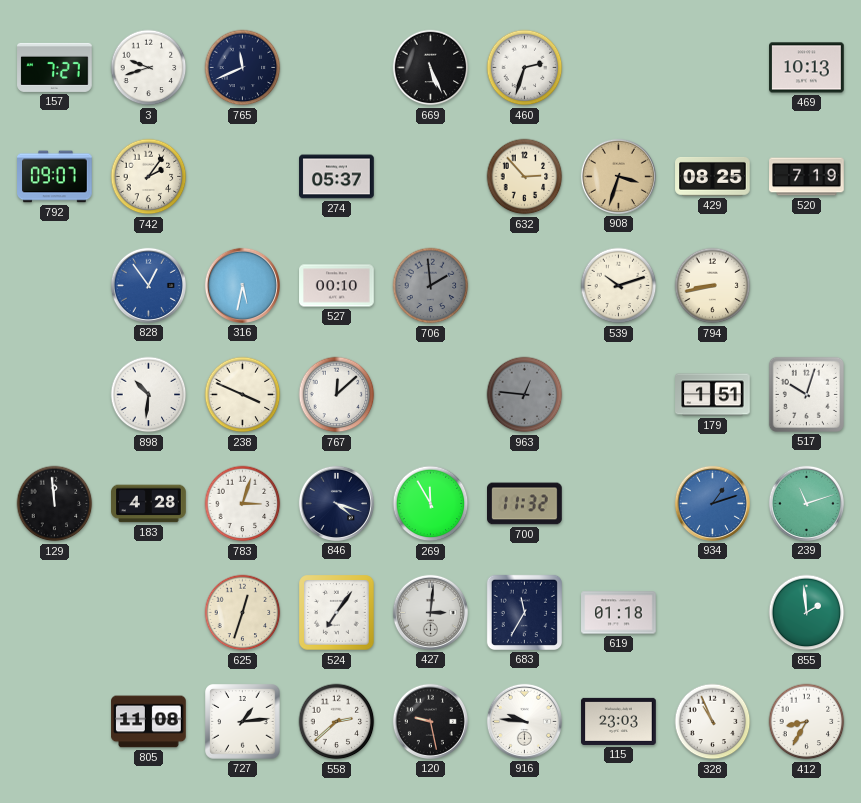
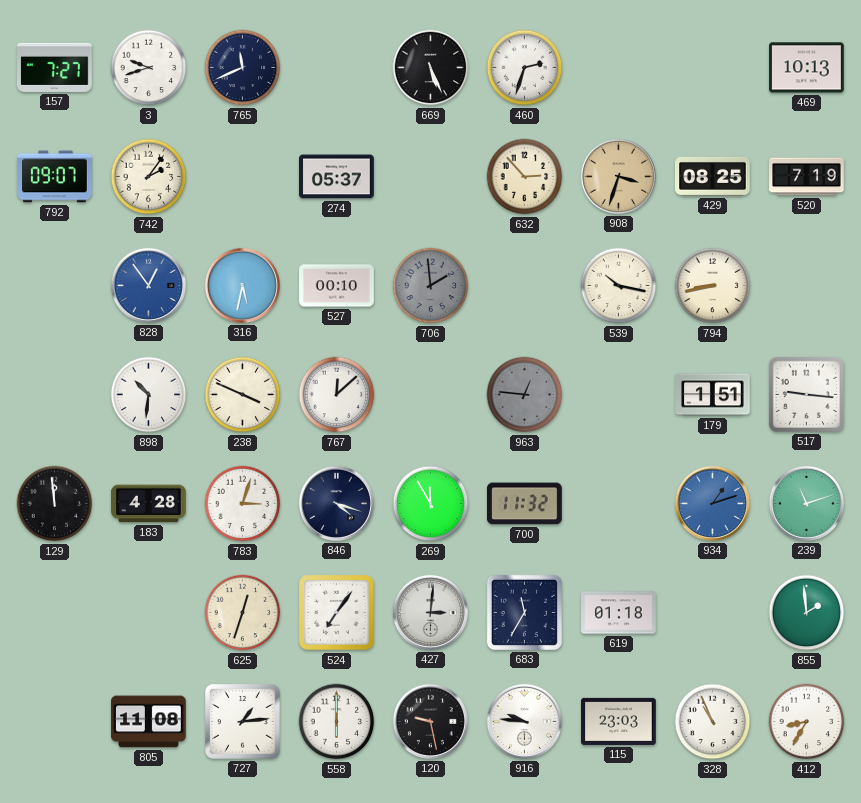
539: 10:12 -> 10:17
517: 10:03 -> 9:16
558: 2:38 -> 6:00
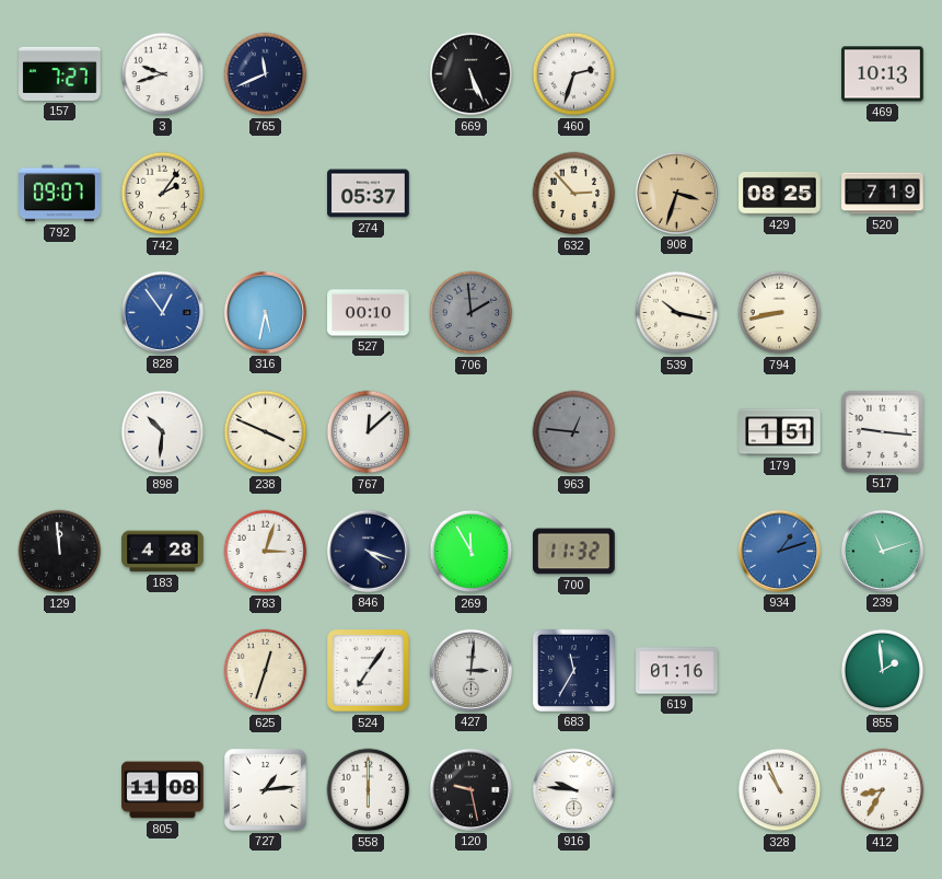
619: 01:18 -> 01:16
115: 23:03 -> none
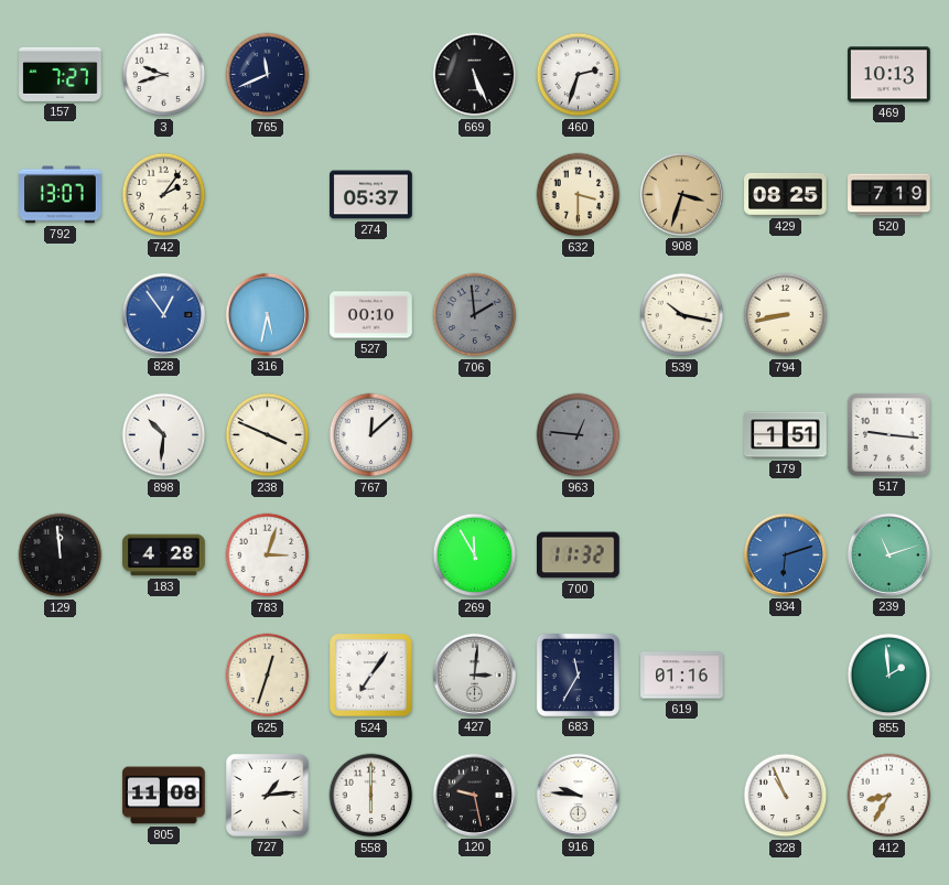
792: 09:07 -> 13:07
632: 2:53 -> 3:30
846: 4:18 -> none
934: 1:12 -> 6:12
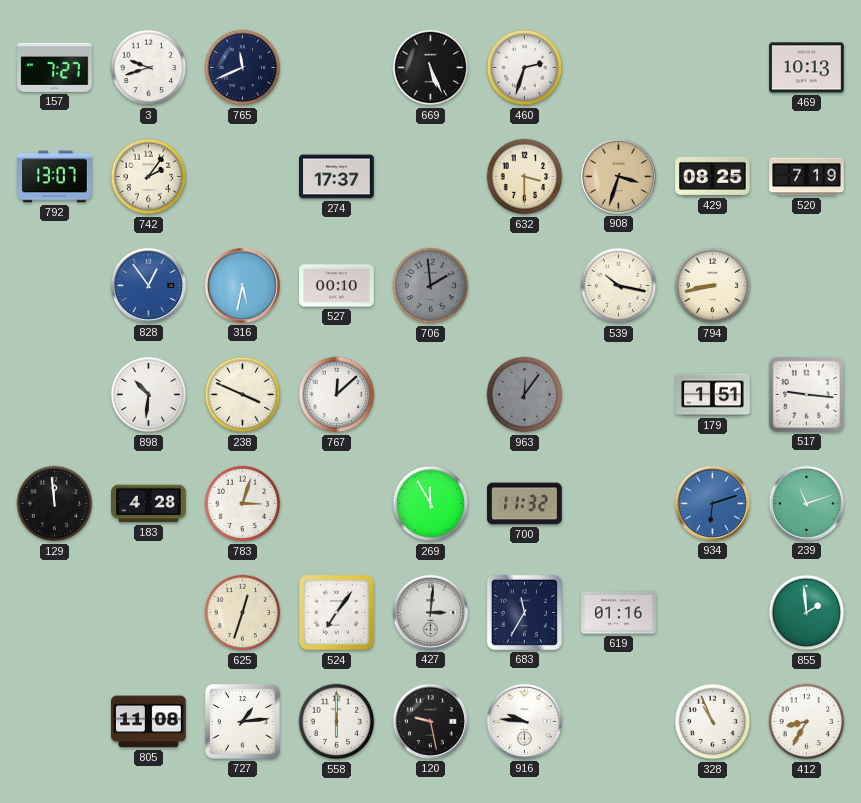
274: 05:37 -> 17:37
963: 12:46 -> 12:06
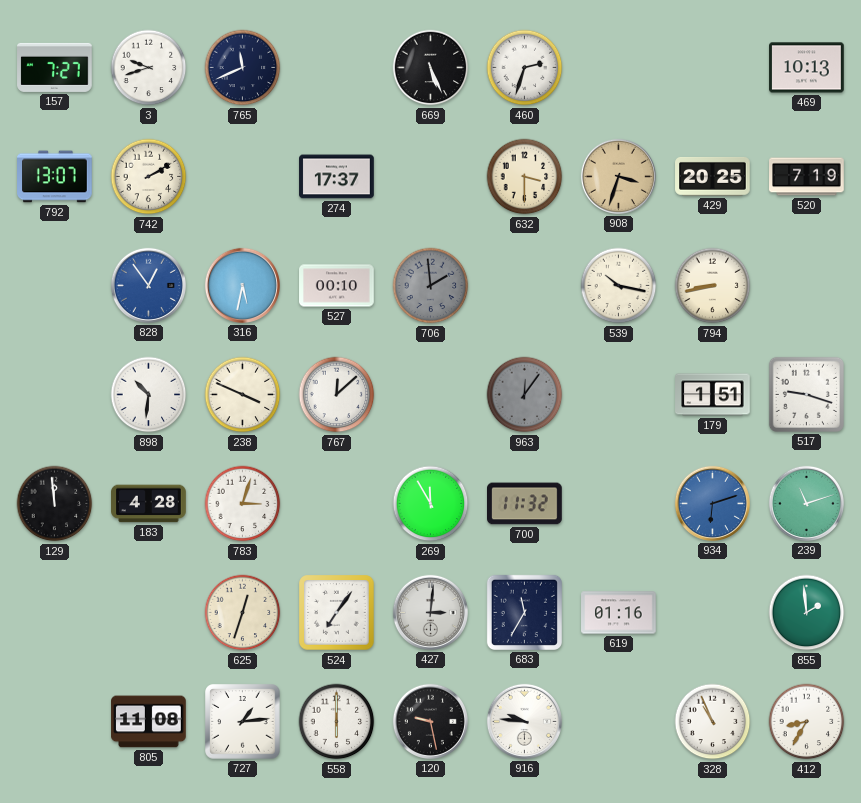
742: 2:06 -> 2:10
429: 08:25 -> 20:25
517: 9:16 -> 9:18
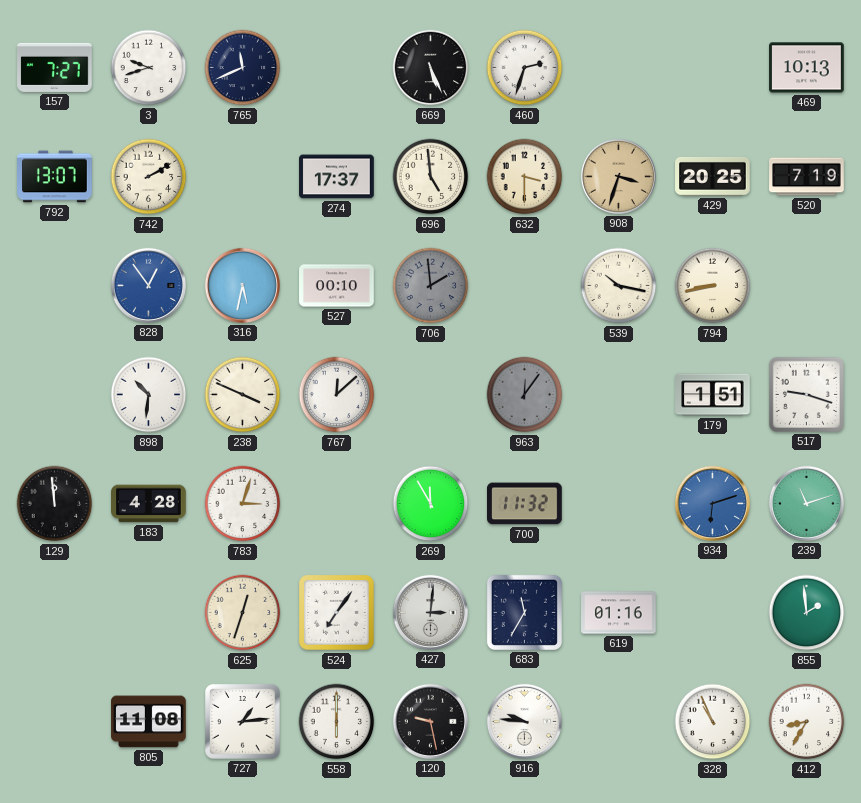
696: none -> 4:59
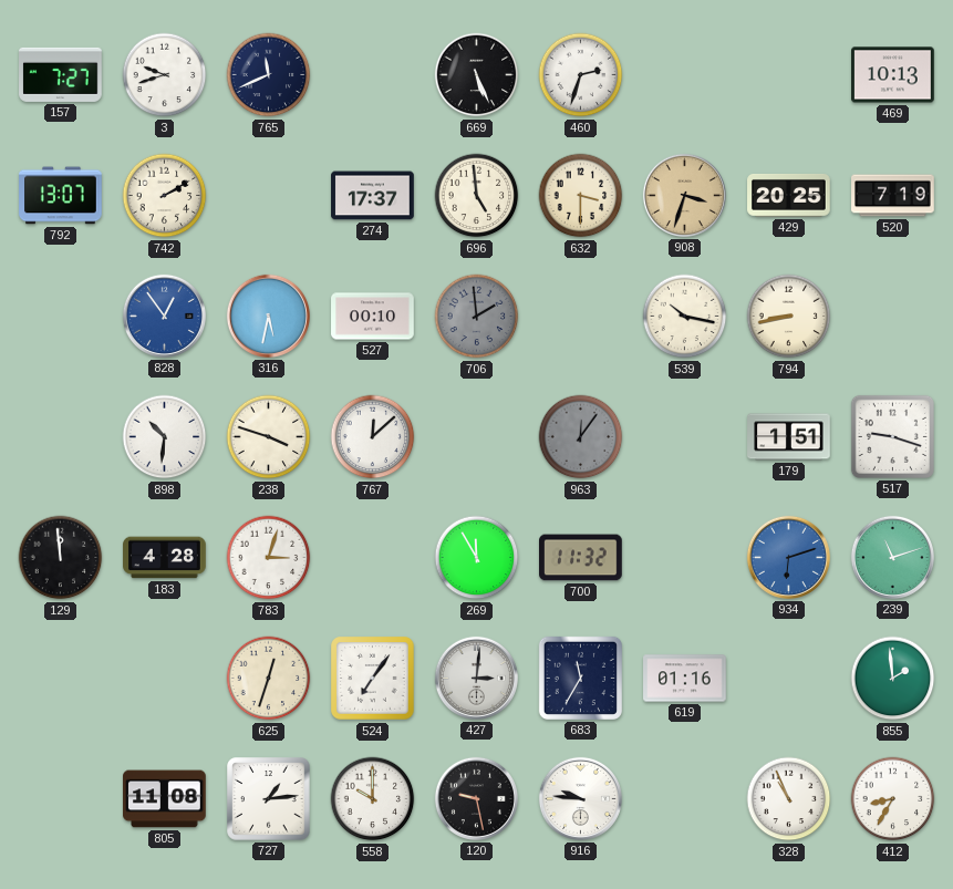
238: 3:49 -> 3:48
558: 6:00 -> 10:00
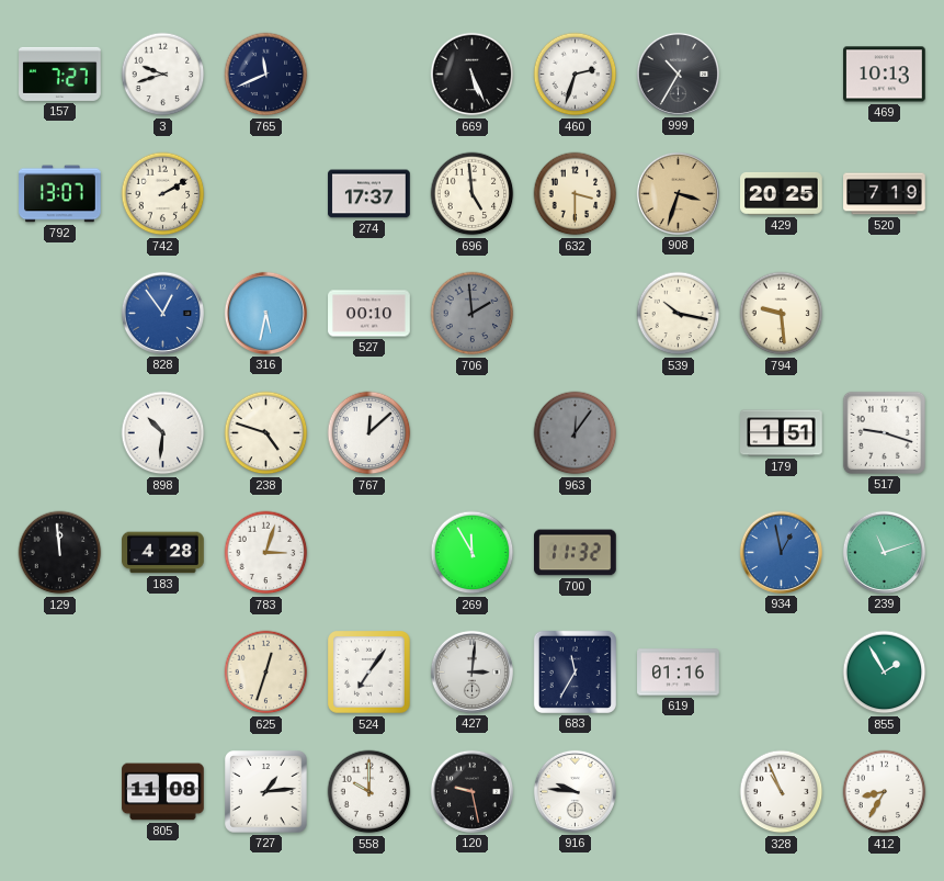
999: none -> 10:35
794: 8:43 -> 9:29
238: 3:48 -> 4:48
934: 6:12 -> 12:58
855: 1:59 -> 1:55
